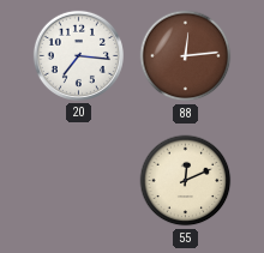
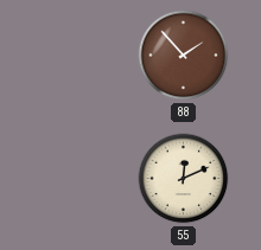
20: 7:16 -> none
88: 12:14 -> 1:53
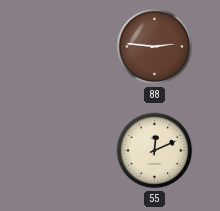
88: 1:53 -> 2:46
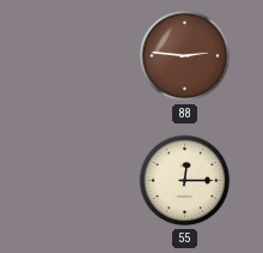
55: 12:11 -> 12:15
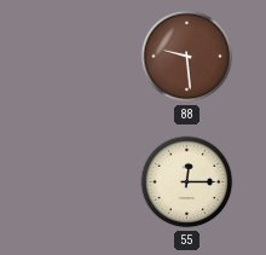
88: 2:46 -> 9:29
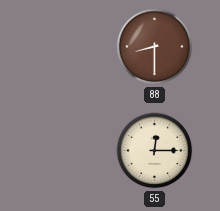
88: 9:29 -> 8:30
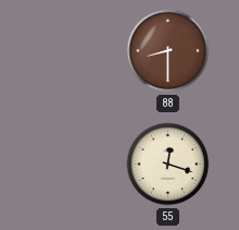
55: 12:15 -> 12:18
